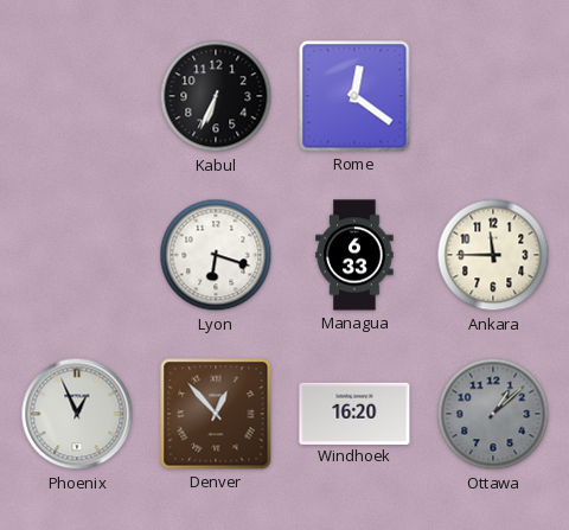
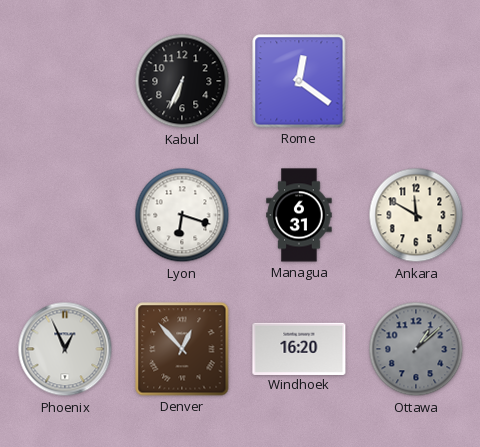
Managua: 6:33 -> 6:31
Ankara: 11:45 -> 11:50
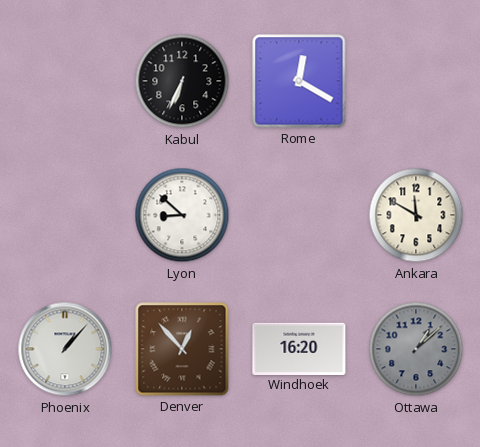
Rome: 12:21 -> 12:20
Lyon: 6:18 -> 8:52
Managua: 6:31 -> none
Phoenix: 12:56 -> 1:07
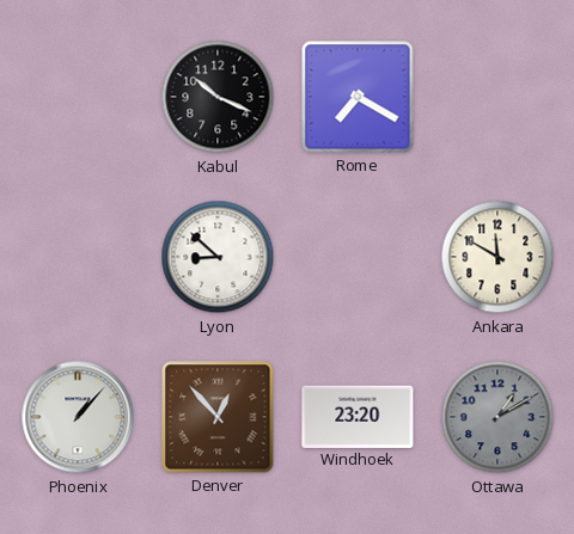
Kabul: 6:34 -> 10:19
Rome: 12:20 -> 7:20
Windhoek: 16:20 -> 23:20
Ottawa: 1:08 -> 1:10
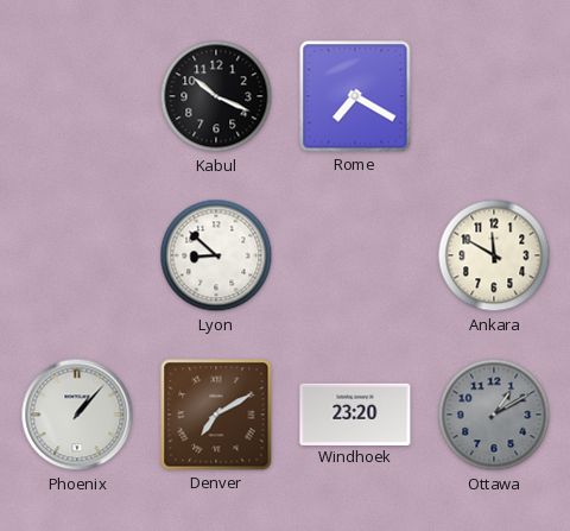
Denver: 12:53 -> 7:10
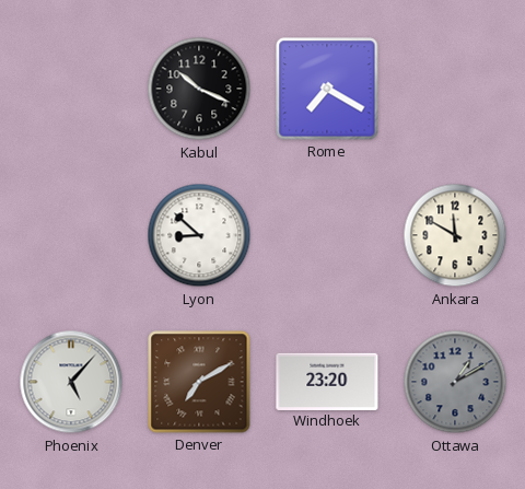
Phoenix: 1:07 -> 5:07
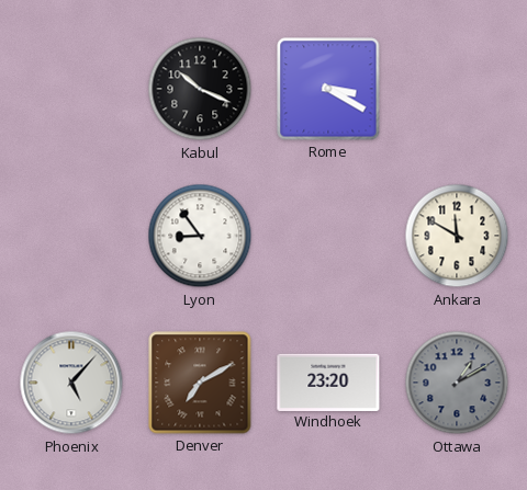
Rome: 7:20 -> 3:20
Lyon: 8:52 -> 8:54
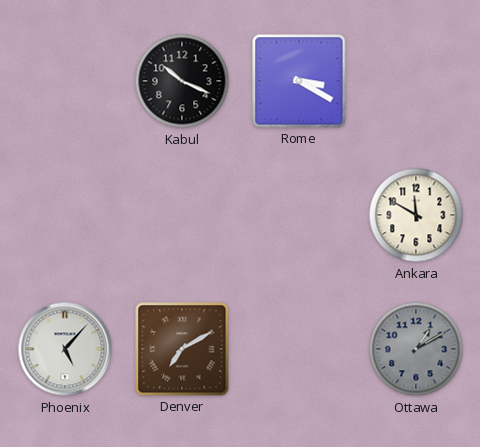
Lyon: 8:54 -> none
Windhoek: 23:20 -> none
